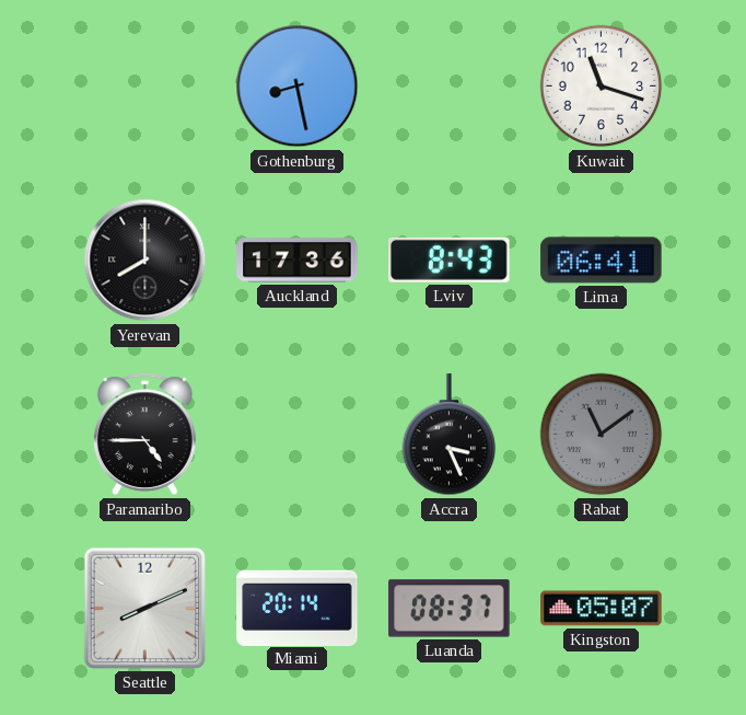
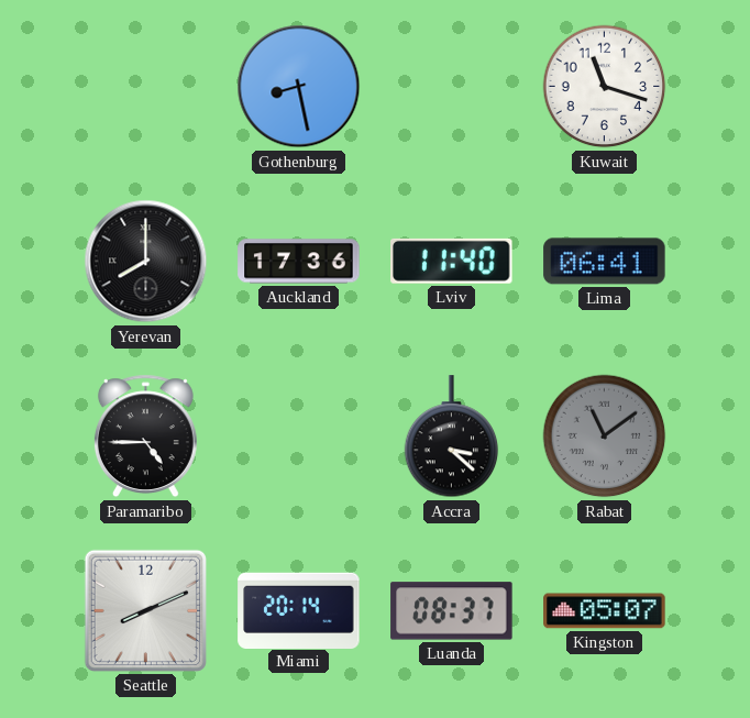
Lviv: 8:43 -> 11:40
Accra: 3:26 -> 3:22
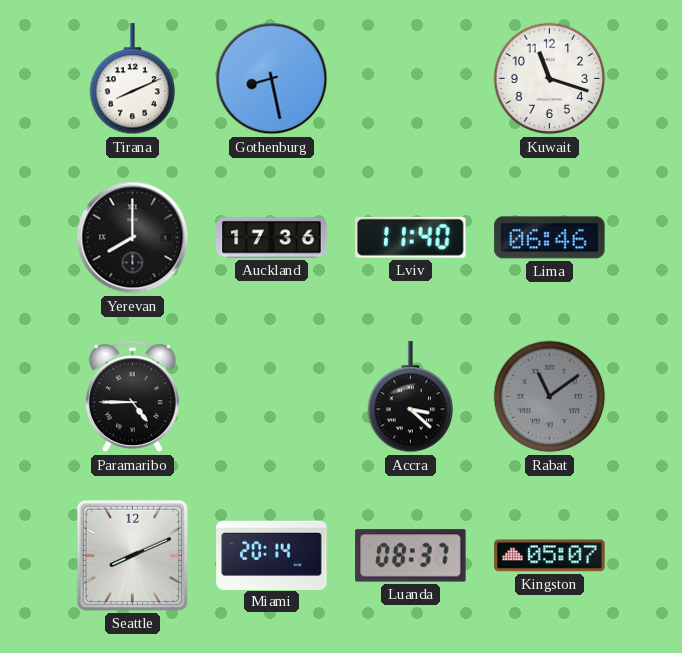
Tirana: none -> 8:11
Lima: 06:41 -> 06:46
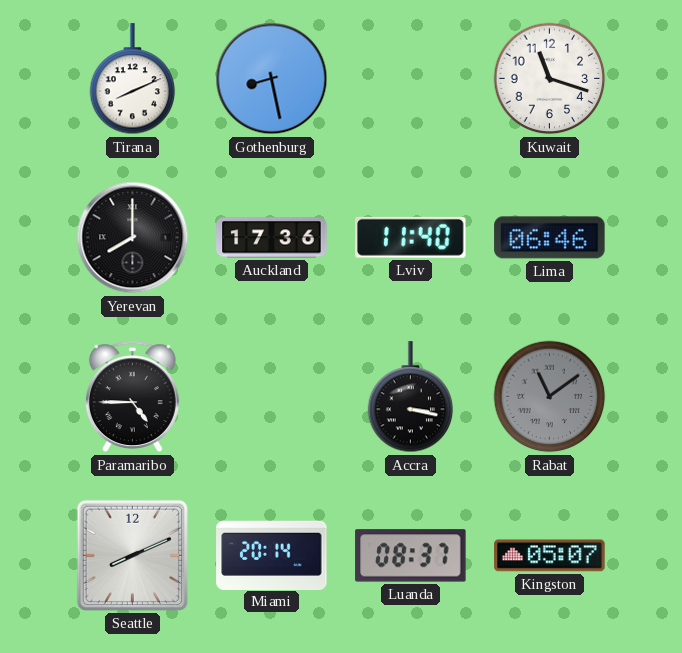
Accra: 3:22 -> 3:17
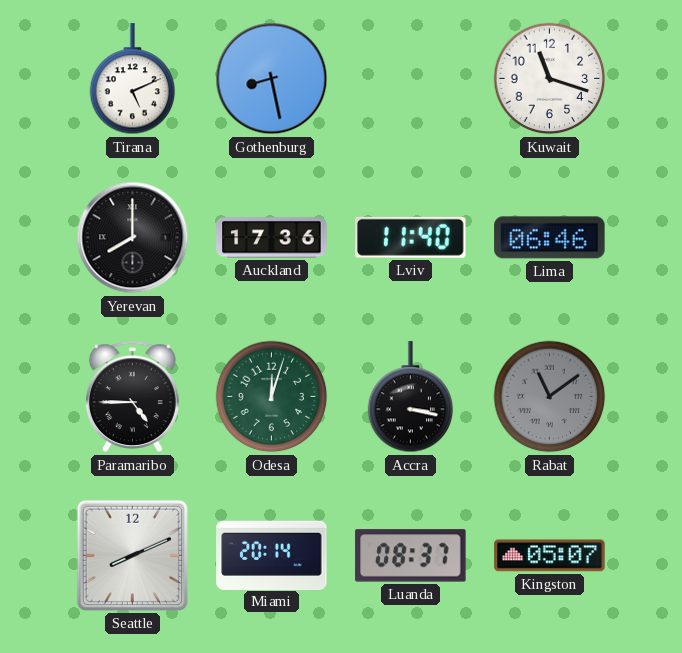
Tirana: 8:11 -> 5:11
Odesa: none -> 12:03
